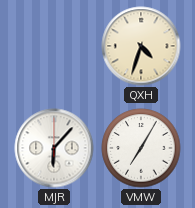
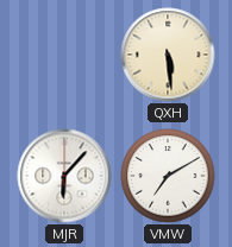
QXH: 4:33 -> 5:29
VMW: 7:05 -> 7:10
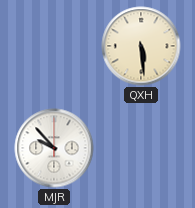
MJR: 6:07 -> 9:53
VMW: 7:10 -> none
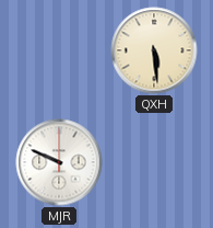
MJR: 9:53 -> 9:49
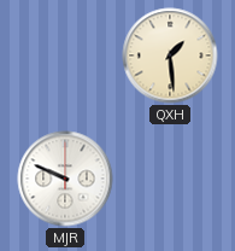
QXH: 5:29 -> 1:29
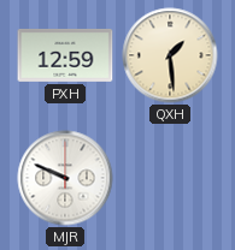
PXH: none -> 12:59
